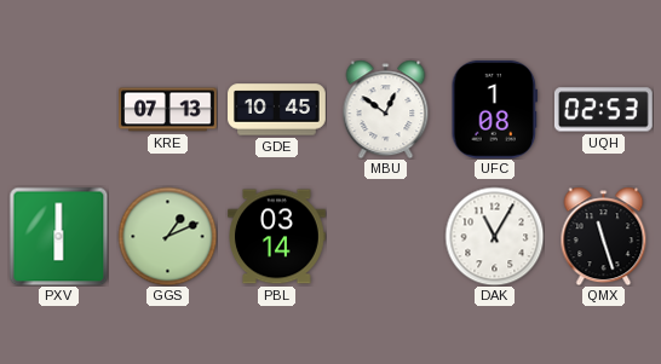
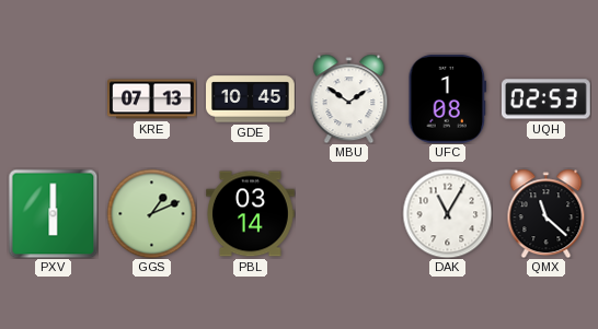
MBU: 12:51 -> 1:51
QMX: 11:27 -> 11:22
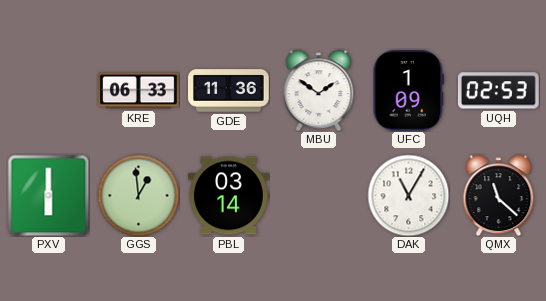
KRE: 07:13 -> 06:33
GDE: 10:45 -> 11:36
UFC: 1:08 -> 1:09
GGS: 1:11 -> 12:59
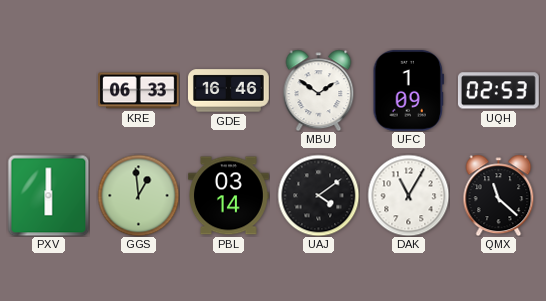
GDE: 11:36 -> 16:46
UAJ: none -> 4:09
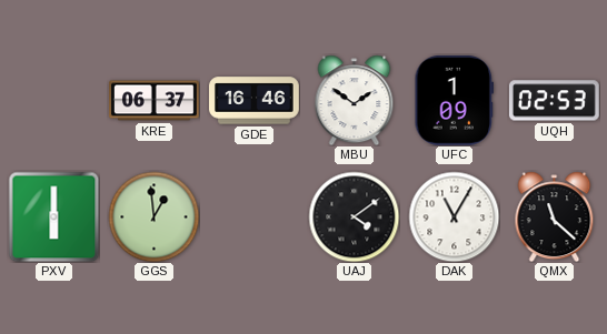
KRE: 06:33 -> 06:37
PBL: 03:14 -> none
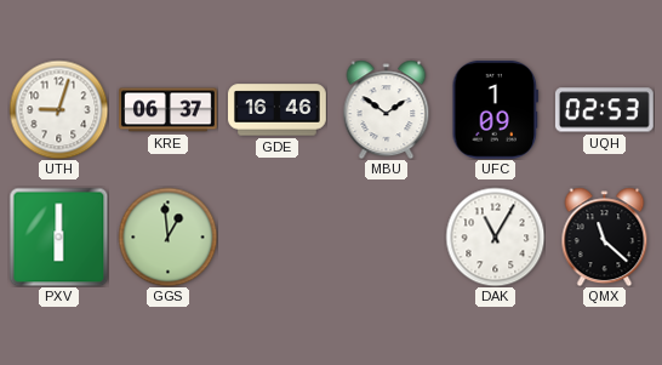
UTH: none -> 9:03
UAJ: 4:09 -> none
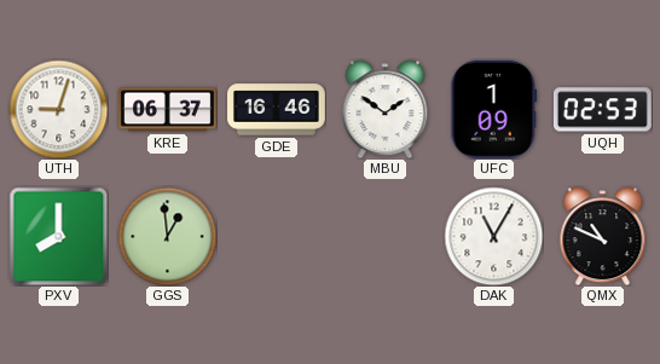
PXV: 6:00 -> 8:00
QMX: 11:22 -> 10:49
